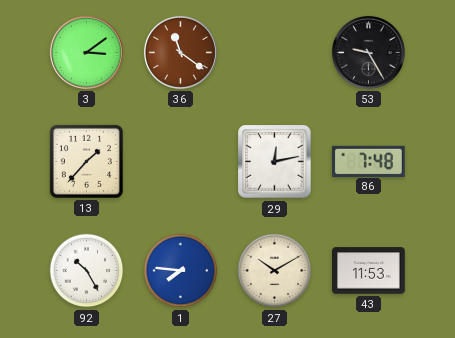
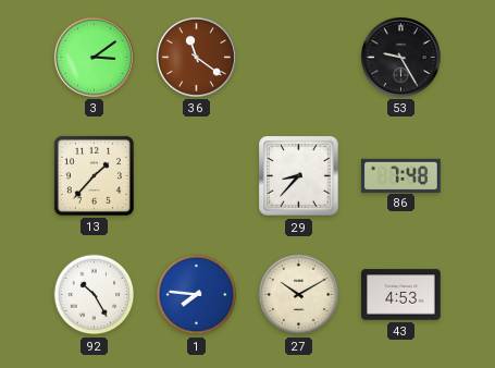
29: 12:13 -> 8:37
43: 11:53 -> 4:53
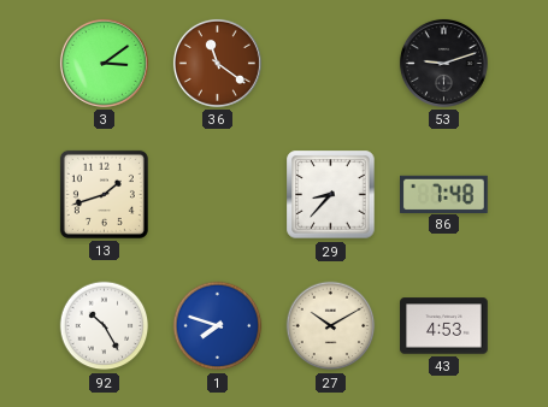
53: 9:25 -> 9:12
13: 1:37 -> 1:42
1: 7:46 -> 7:48
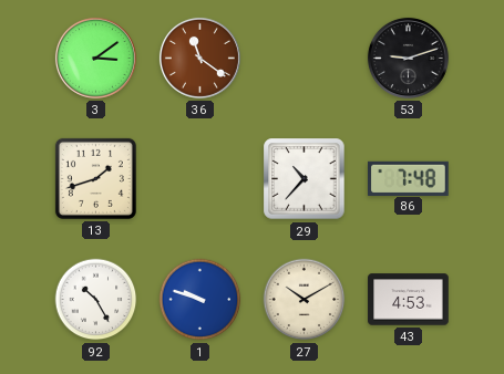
29: 8:37 -> 10:37
1: 7:48 -> 9:48
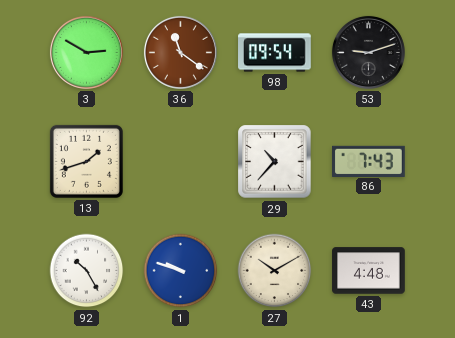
3: 3:09 -> 2:50
98: none -> 09:54
86: 7:48 -> 7:43
43: 4:53 -> 4:48
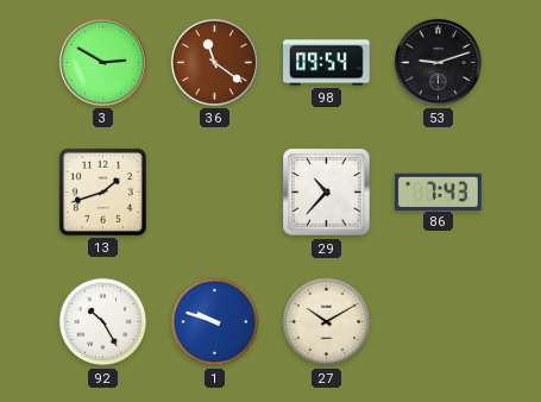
43: 4:48 -> none
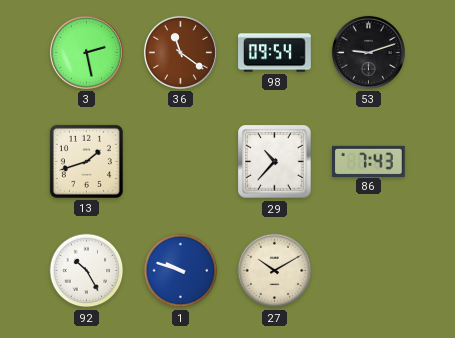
3: 2:50 -> 2:28
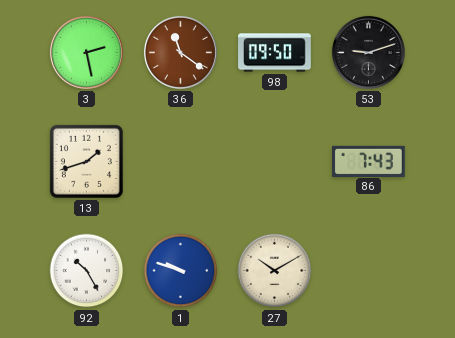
98: 09:54 -> 09:50
29: 10:37 -> none
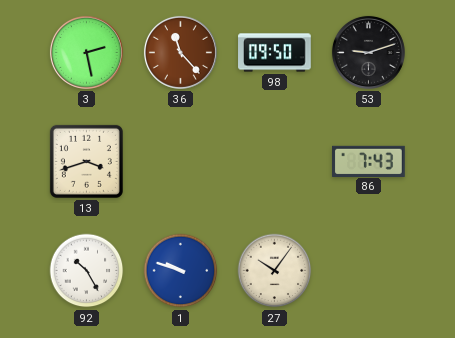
36: 11:21 -> 11:23
13: 1:42 -> 3:42
27: 10:10 -> 10:06
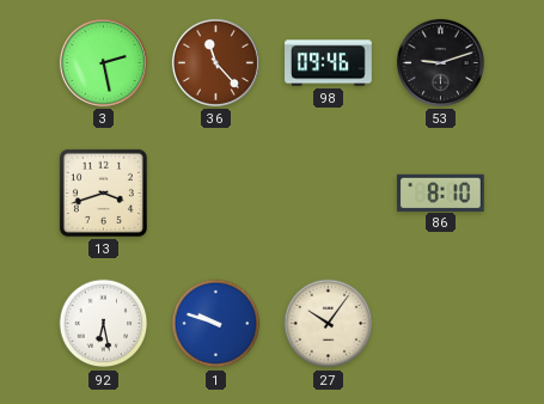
98: 09:50 -> 09:46
86: 7:43 -> 8:10
92: 10:25 -> 6:28
